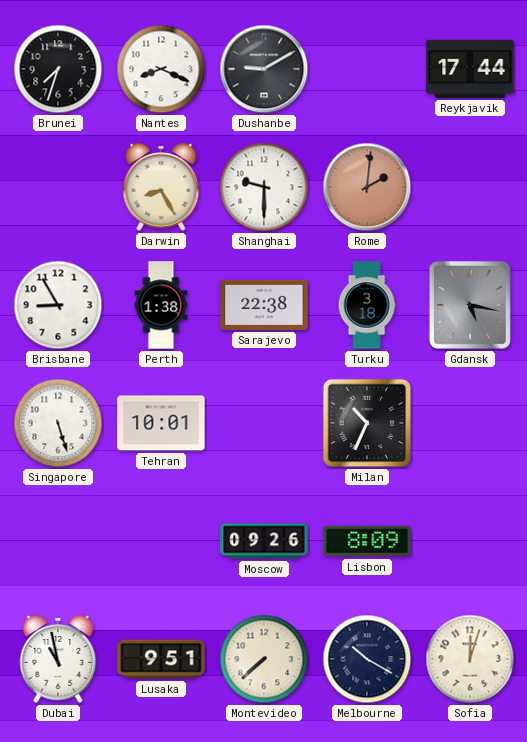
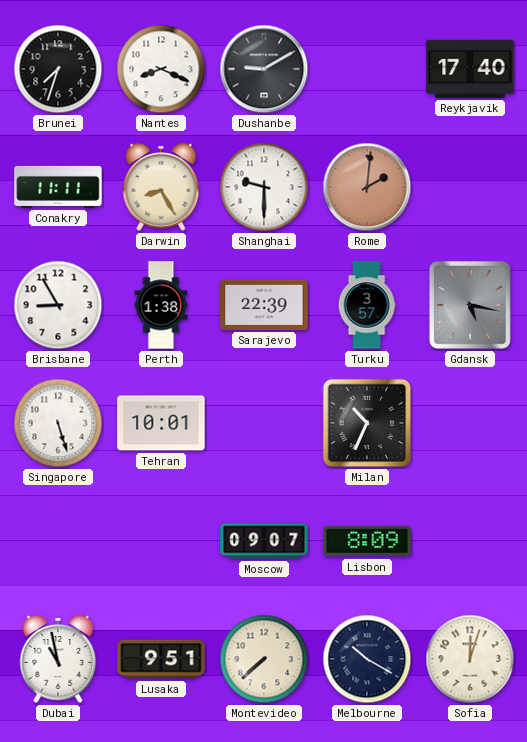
Reykjavik: 17:44 -> 17:40
Conakry: none -> 11:11
Sarajevo: 22:38 -> 22:39
Turku: 3:18 -> 3:57
Moscow: 09:26 -> 09:07
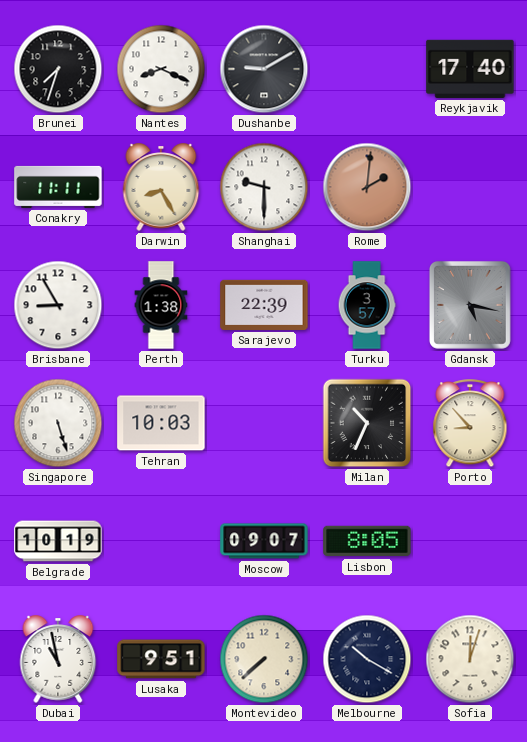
Tehran: 10:01 -> 10:03
Porto: none -> 8:53
Belgrade: none -> 10:19
Lisbon: 8:09 -> 8:05
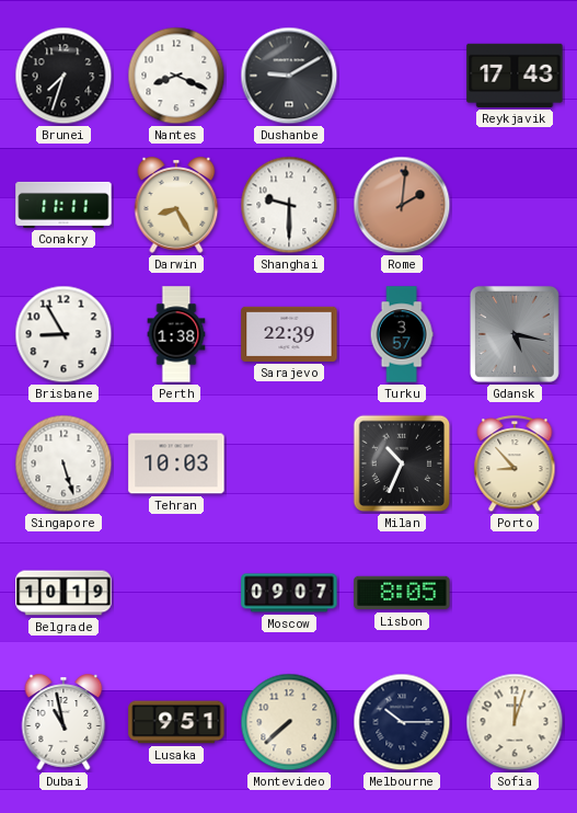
Reykjavik: 17:40 -> 17:43
Melbourne: 10:20 -> 10:15
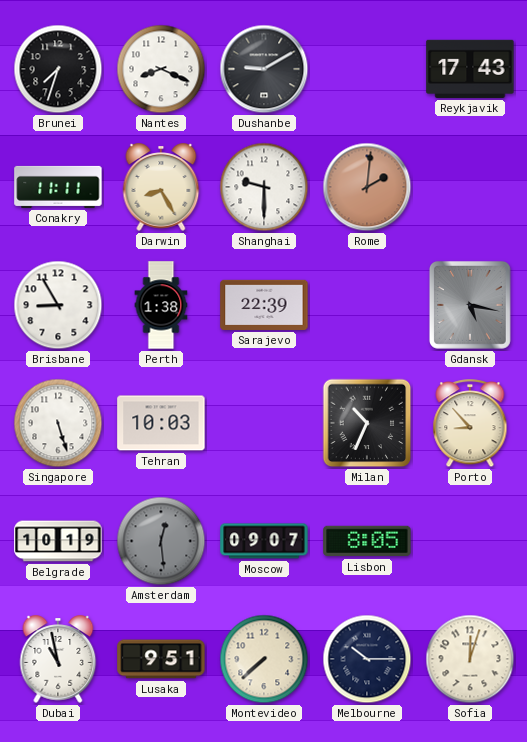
Turku: 3:57 -> none
Amsterdam: none -> 12:29
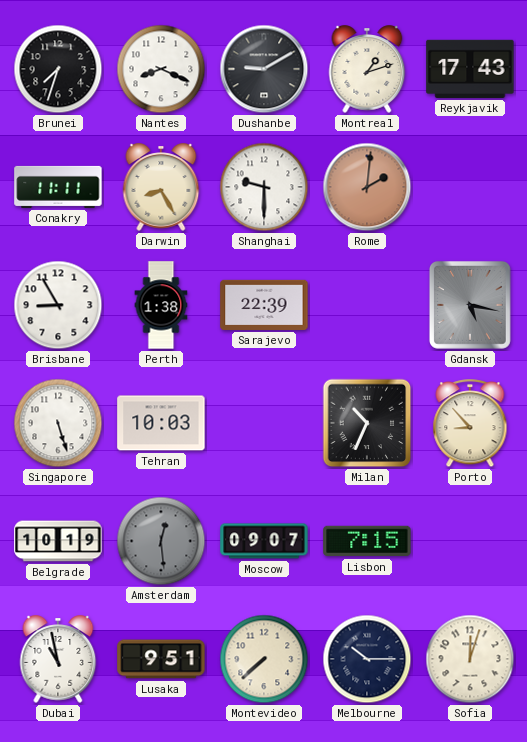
Montreal: none -> 1:12
Lisbon: 8:05 -> 7:15
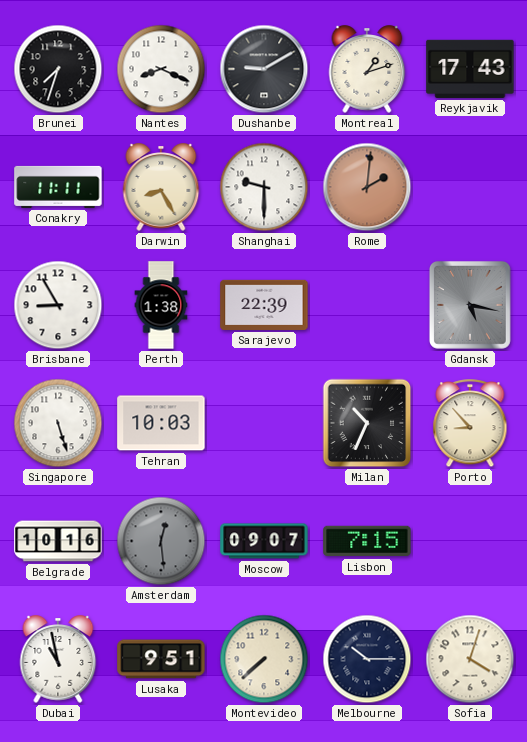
Belgrade: 10:19 -> 10:16
Sofia: 12:03 -> 4:03
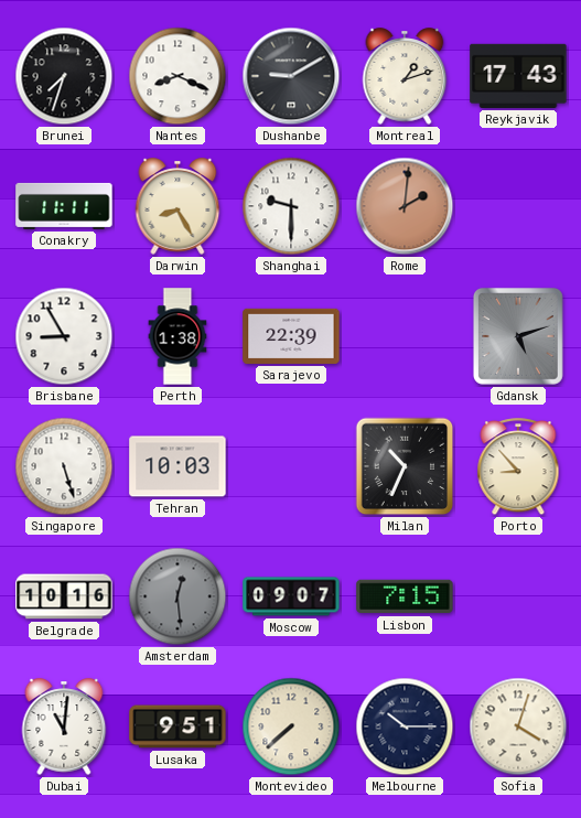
Gdansk: 5:17 -> 5:12
Dubai: 10:58 -> 11:01
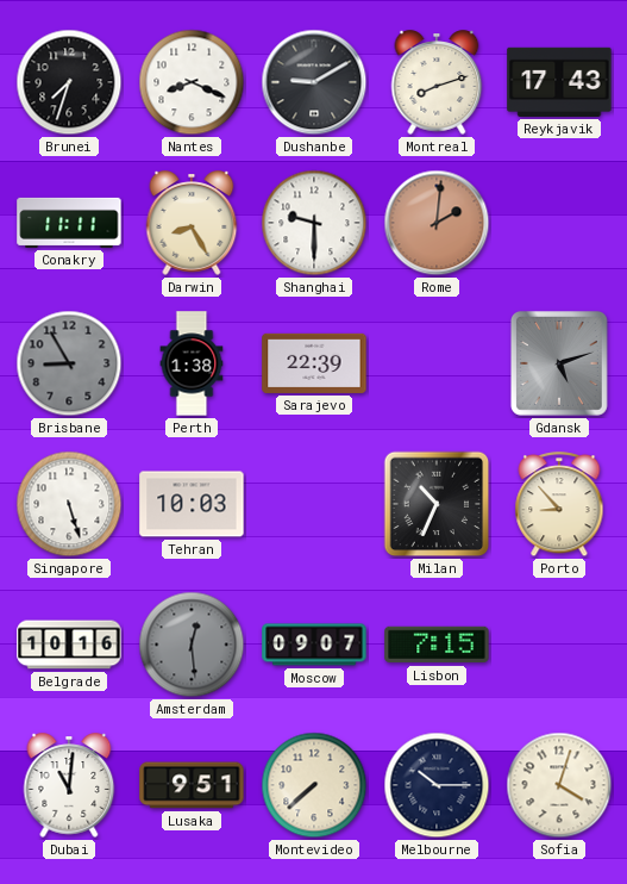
Montreal: 1:12 -> 8:12
Brisbane dial: white -> grey
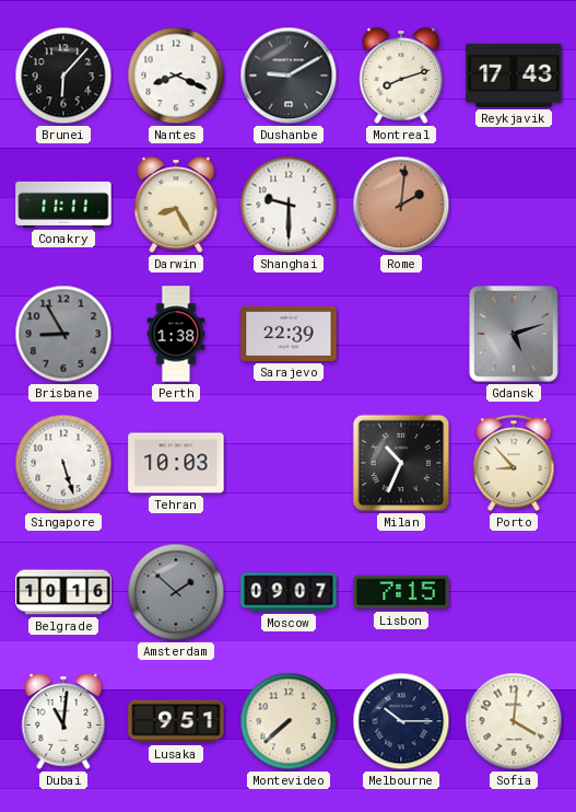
Brunei: 7:33 -> 6:07
Amsterdam: 12:29 -> 1:52
Sofia: 4:03 -> 4:01
